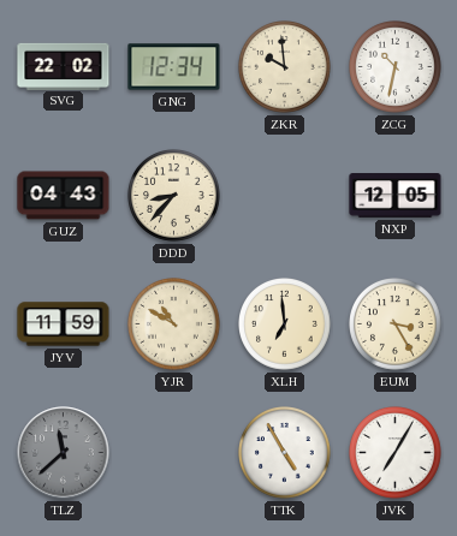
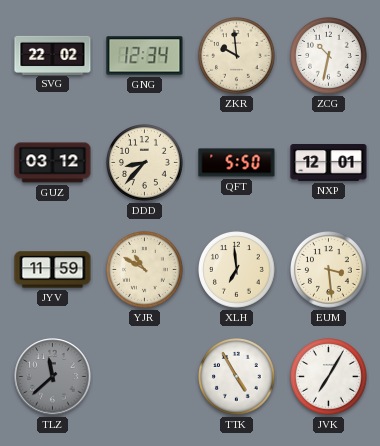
GUZ: 04:43 -> 03:12
QFT: none -> 5:50
NXP: 12:05 -> 12:01
EUM: 3:25 -> 3:29
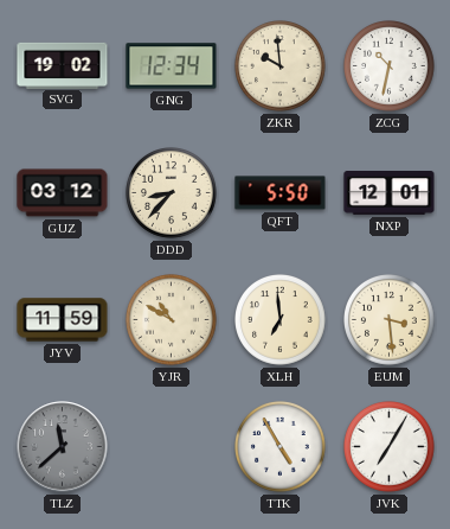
SVG: 22:02 -> 19:02
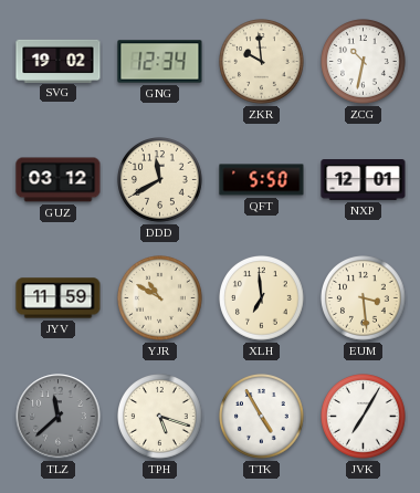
DDD: 8:37 -> 11:40
TPH: none -> 5:18
